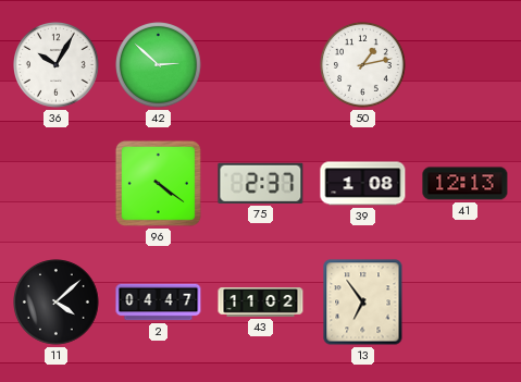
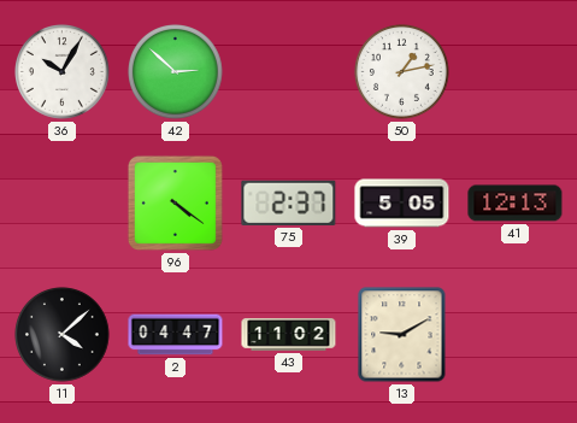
39: 1:08 -> 5:05
13: 6:54 -> 9:10
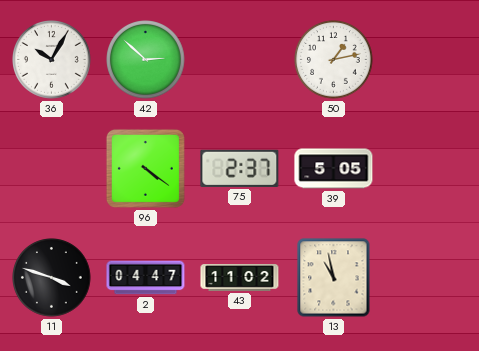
41: 12:13 -> none
11: 4:08 -> 3:48
13: 9:10 -> 10:58
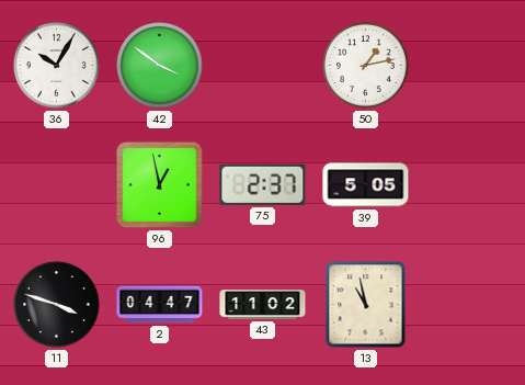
42: 2:52 -> 3:51
96: 4:21 -> 12:58
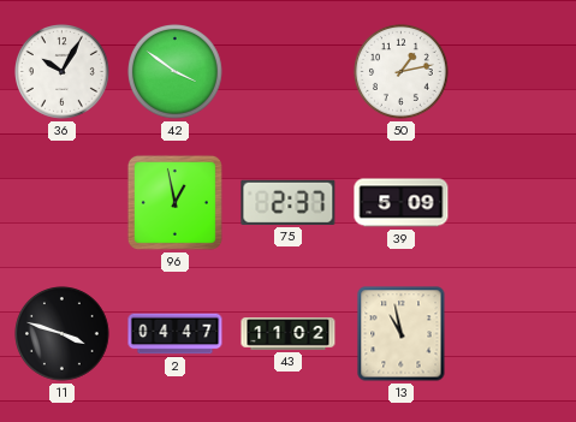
39: 5:05 -> 5:09
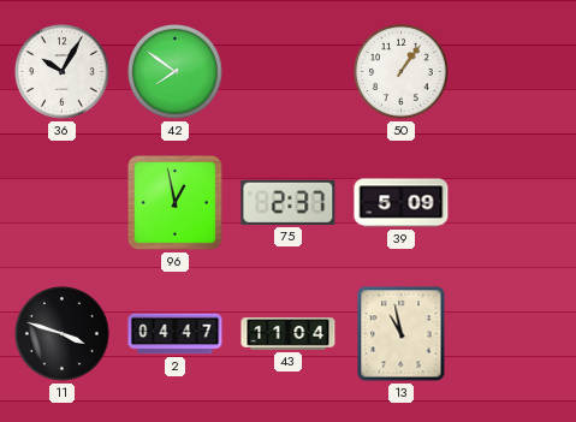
42: 3:51 -> 7:51
50: 1:13 -> 1:06
43: 11:02 -> 11:04
